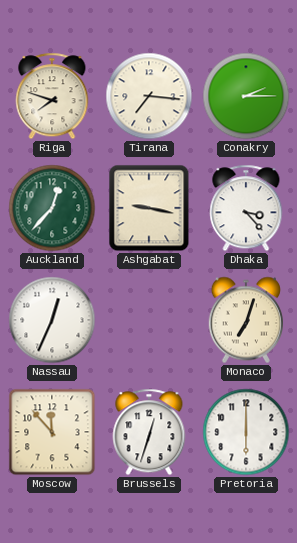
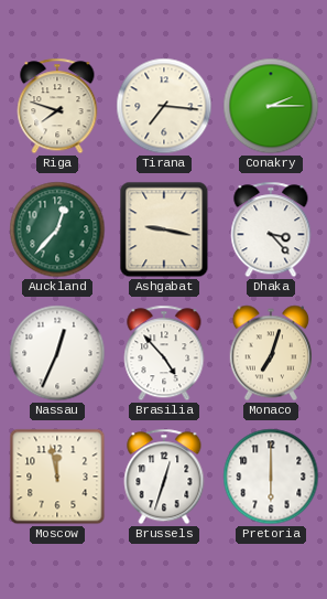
Brasilia: none -> 4:53
Moscow: 11:53 -> 11:58
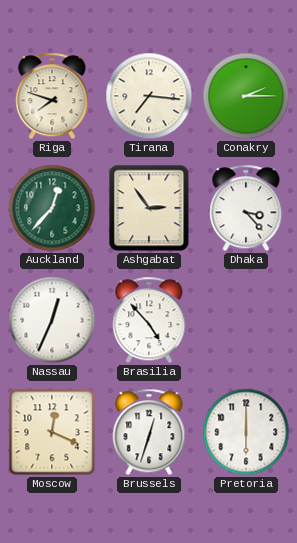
Ashgabat: 9:17 -> 2:54
Monaco: 7:03 -> none
Moscow: 11:58 -> 12:19
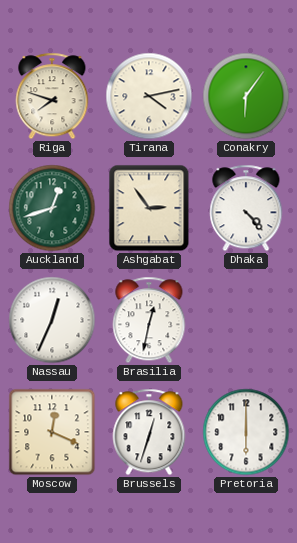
Tirana: 7:16 -> 4:13
Conakry: 2:15 -> 6:06
Auckland: 12:37 -> 12:42
Dhaka: 3:23 -> 4:23
Brasilia: 4:53 -> 12:32
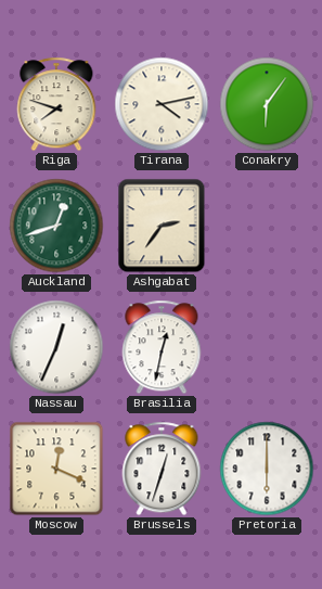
Ashgabat: 2:54 -> 2:36
Dhaka: 4:23 -> none
